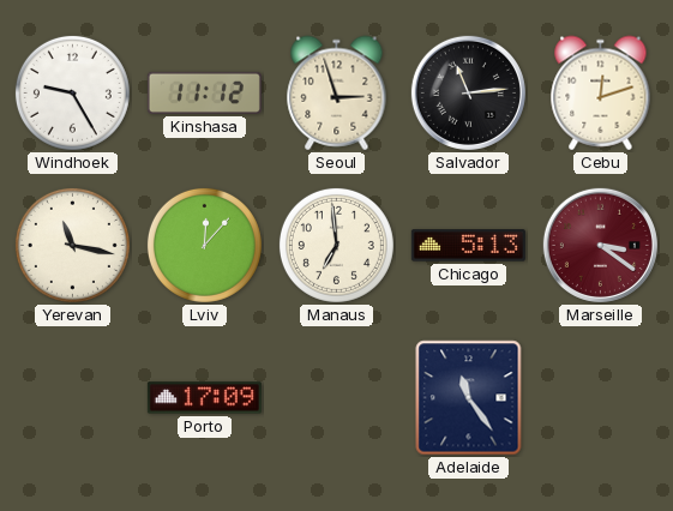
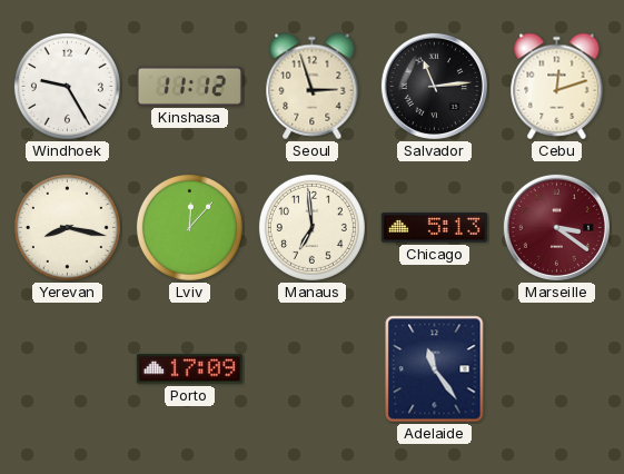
Yerevan: 11:17 -> 8:17
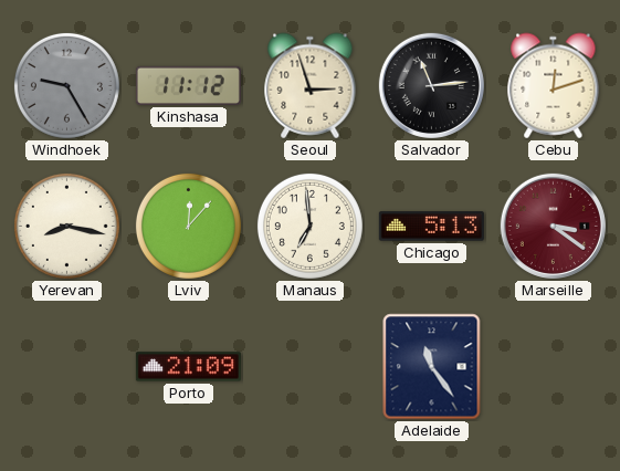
Windhoek dial: white -> grey
Porto: 17:09 -> 21:09
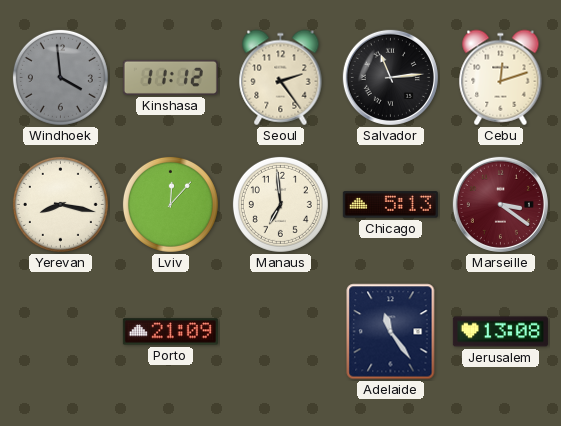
Windhoek: 9:25 -> 3:59
Seoul: 2:57 -> 2:24
Jerusalem: none -> 13:08
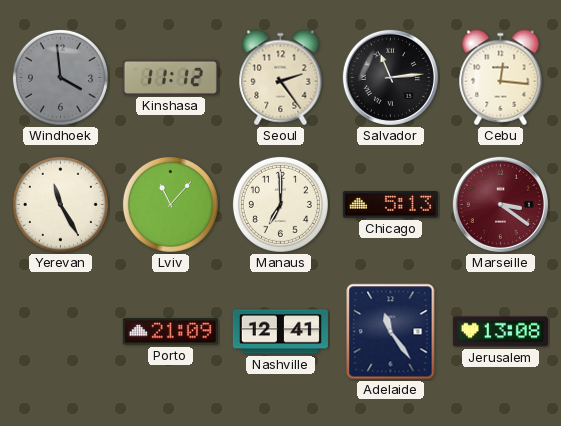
Cebu: 12:12 -> 12:16
Yerevan: 8:17 -> 11:25
Lviv: 12:07 -> 11:07
Manaus: 6:59 -> 7:00
Nashville: none -> 12:41
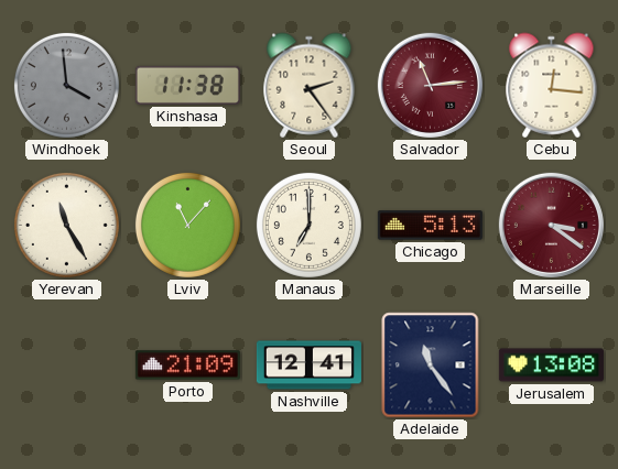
Kinshasa: 11:12 -> 11:38
Salvador dial: black -> burgundy
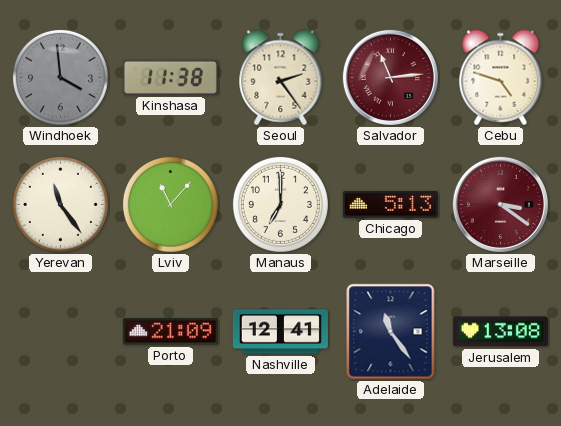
Cebu: 12:16 -> 4:48
Yerevan: 11:25 -> 11:24
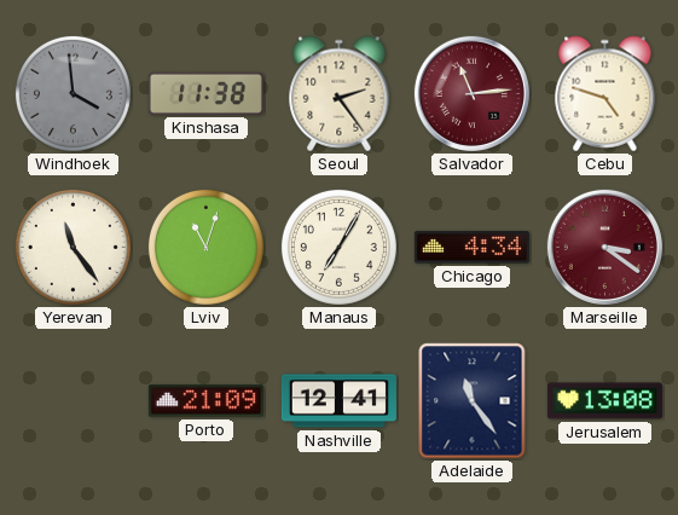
Lviv: 11:07 -> 11:03
Manaus: 7:00 -> 7:05
Chicago: 5:13 -> 4:34
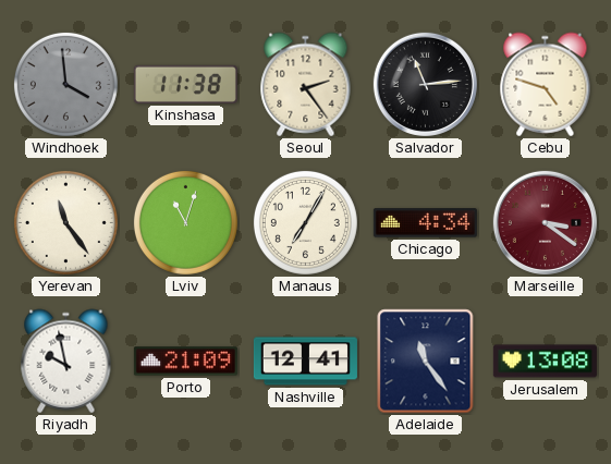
Salvador dial: burgundy -> black
Riyadh: none -> 9:58
